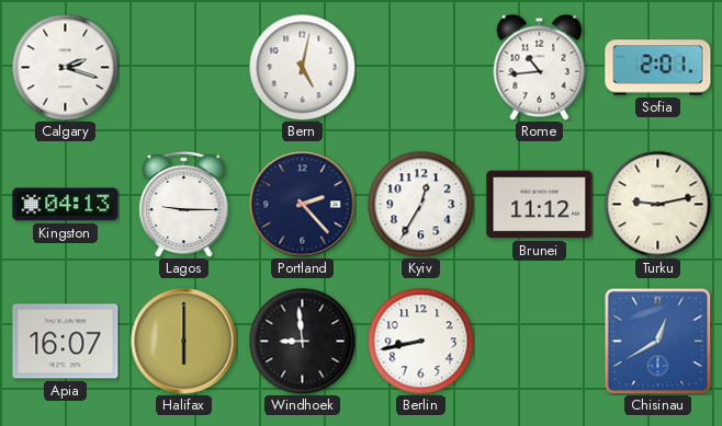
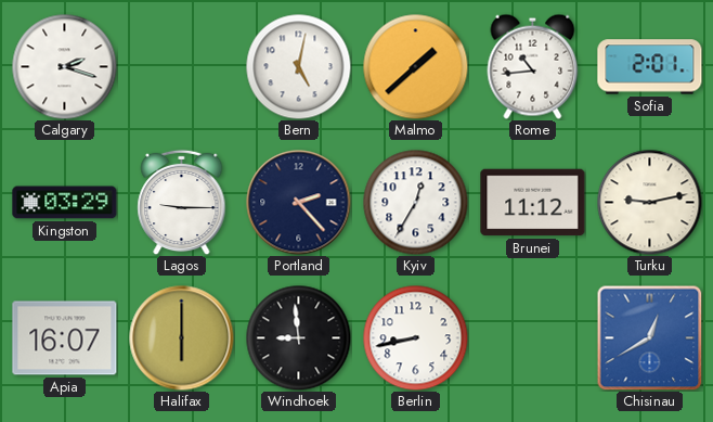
Malmo: none -> 1:38
Kingston: 04:13 -> 03:29
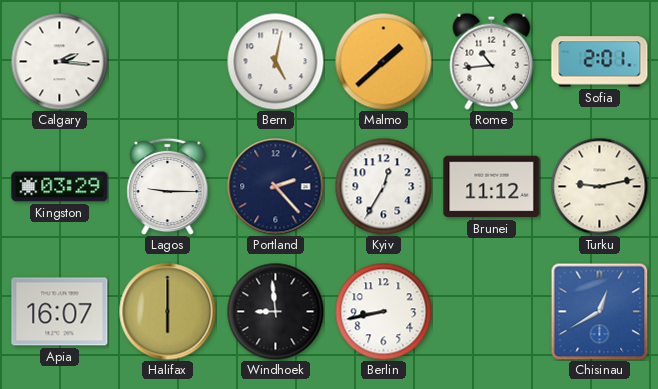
Calgary: 2:18 -> 2:16
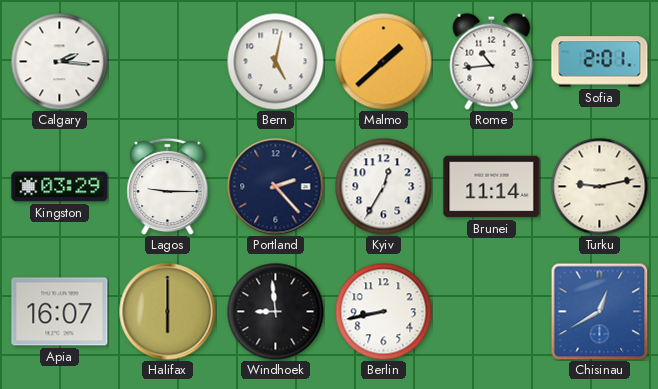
Brunei: 11:12 -> 11:14
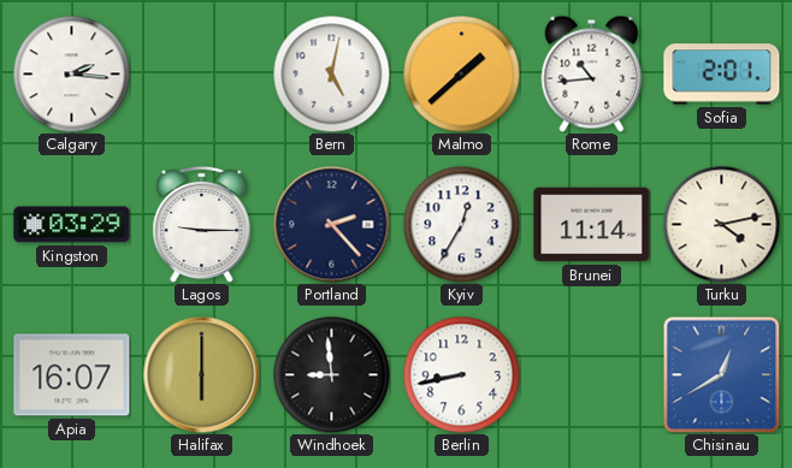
Turku: 9:13 -> 4:13
